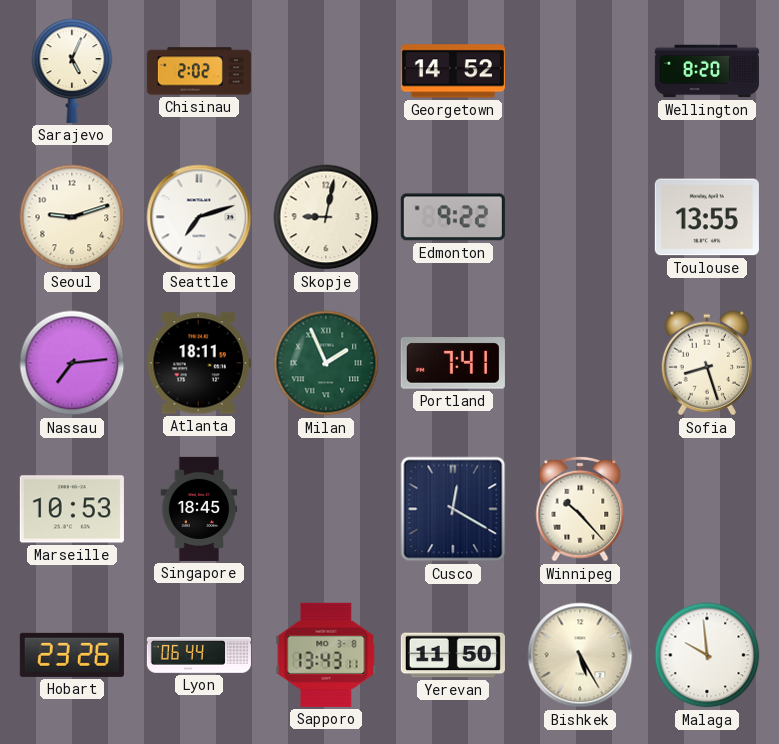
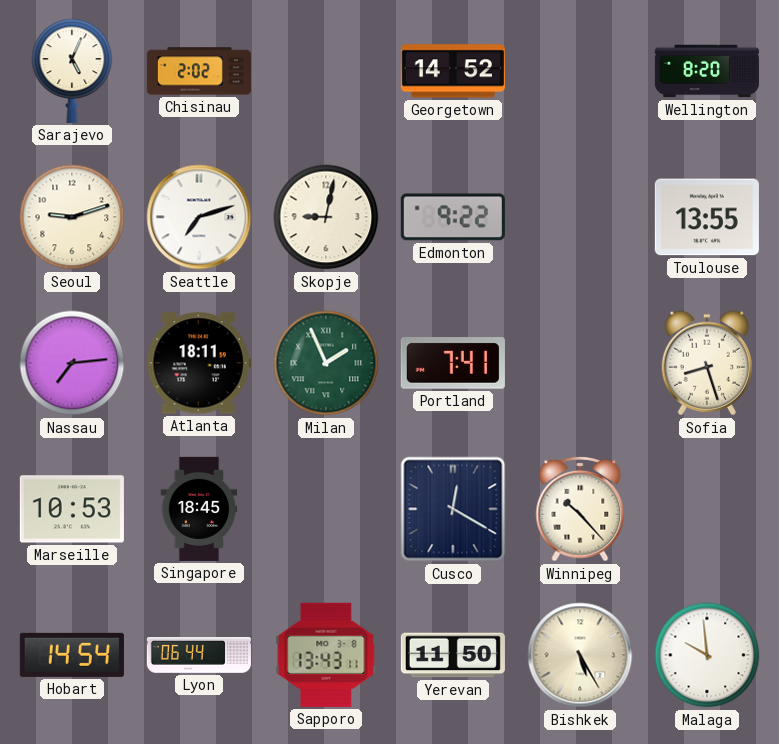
Hobart: 23:26 -> 14:54
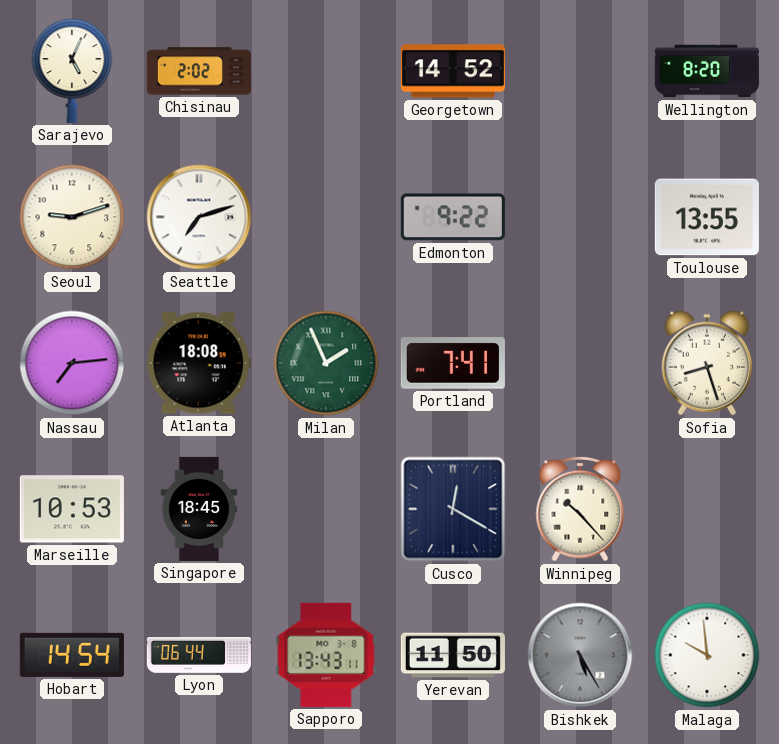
Skopje: 9:02 -> none
Atlanta: 18:11 -> 18:08
Bishkek dial: cream -> grey
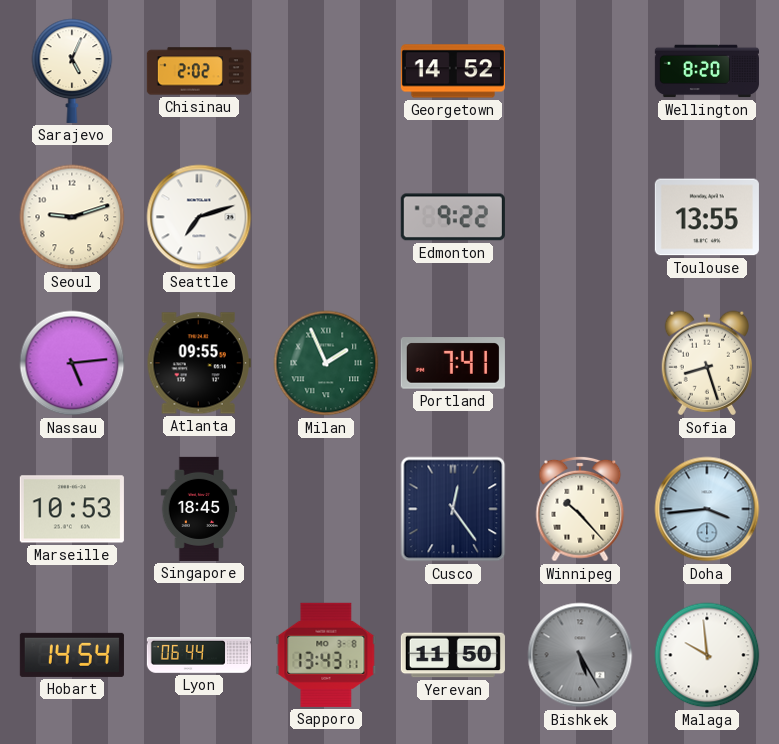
Nassau: 7:14 -> 5:14
Atlanta: 18:08 -> 09:55
Cusco: 12:20 -> 12:24
Doha: none -> 3:44
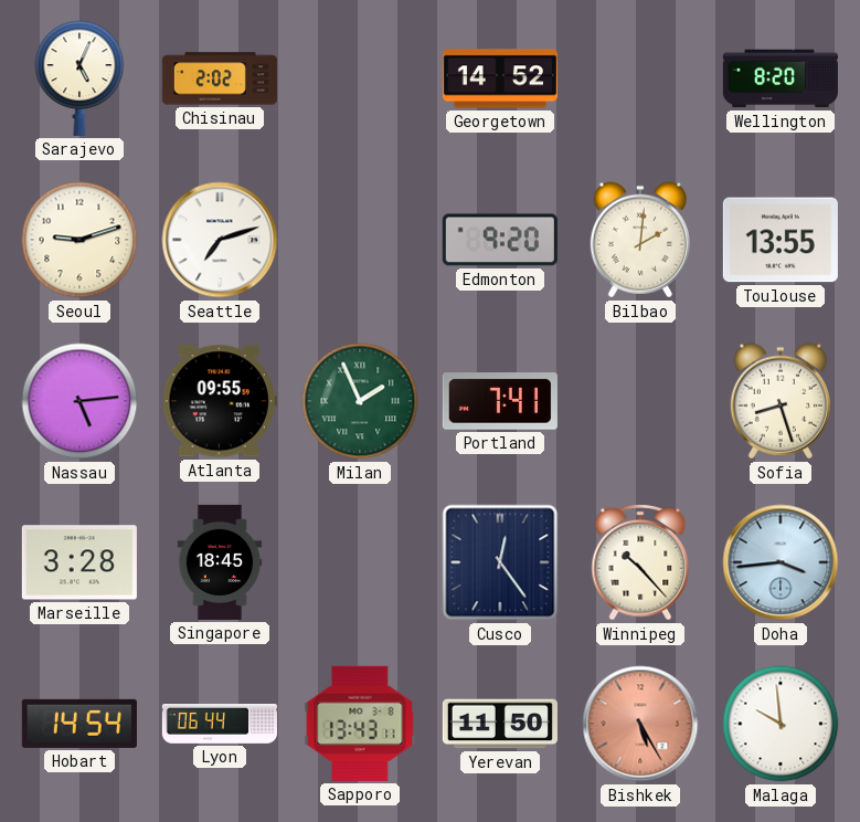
Edmonton: 9:22 -> 9:20
Bilbao: none -> 2:01
Marseille: 10:53 -> 3:28
Bishkek dial: grey -> salmon
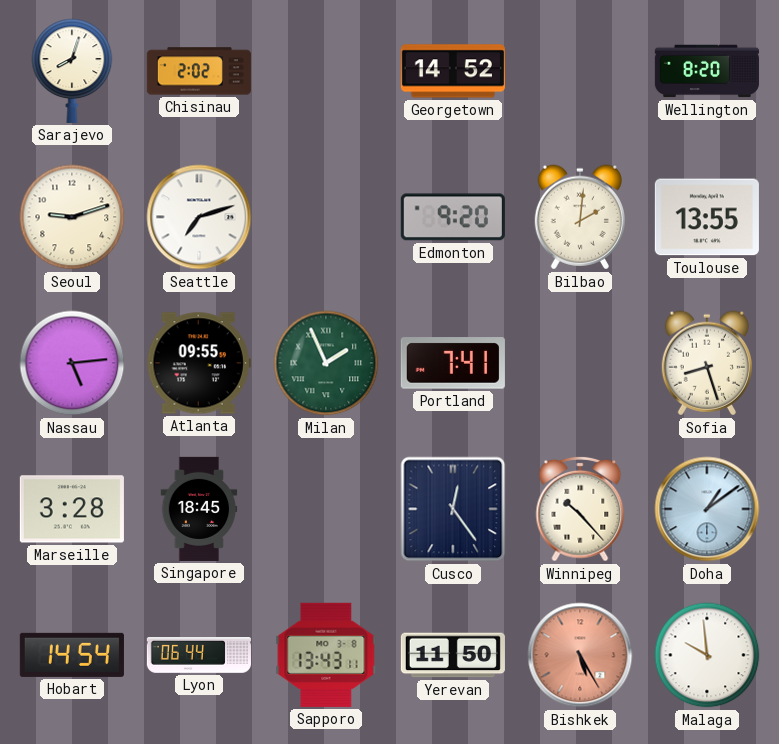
Sarajevo: 5:04 -> 8:03
Doha: 3:44 -> 1:09
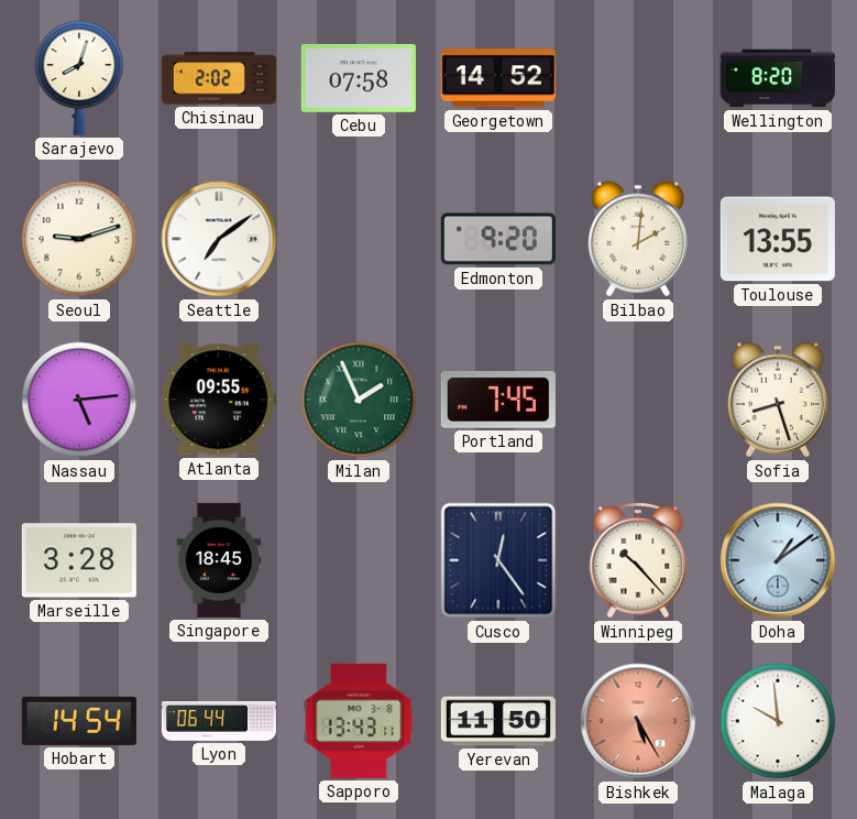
Cebu: none -> 07:58
Seattle: 7:12 -> 7:09
Portland: 7:41 -> 7:45
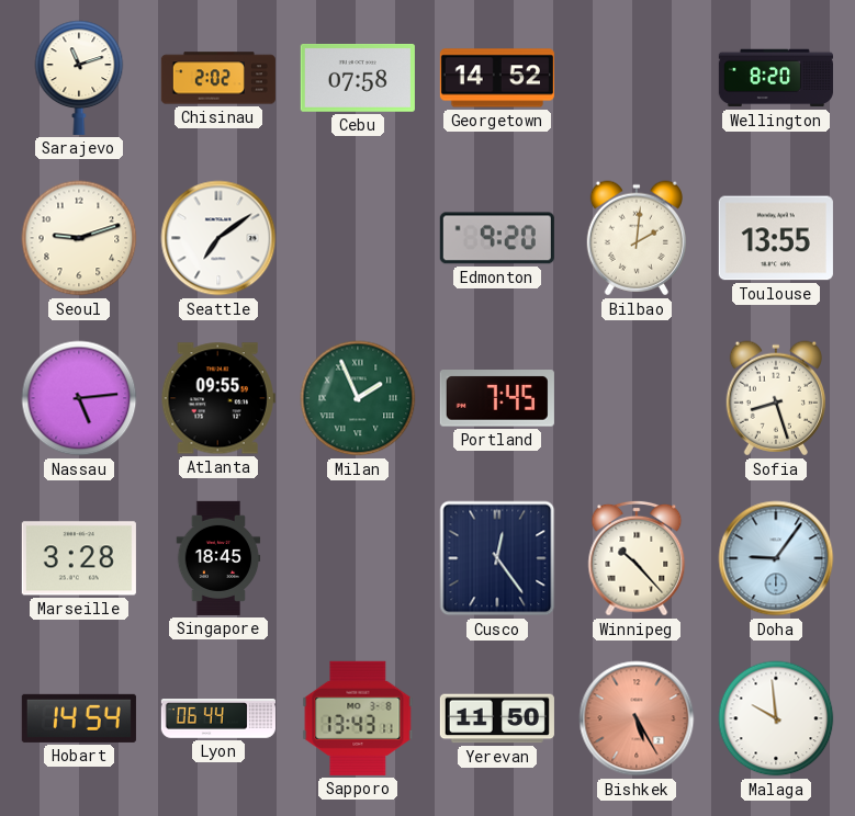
Sarajevo: 8:03 -> 11:12
Doha: 1:09 -> 9:06
